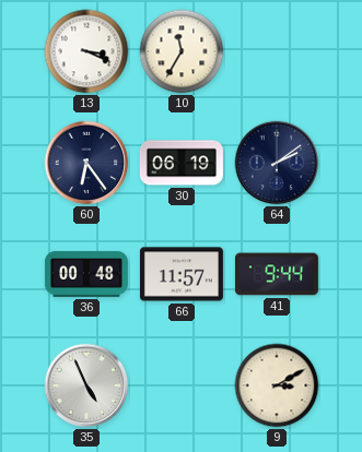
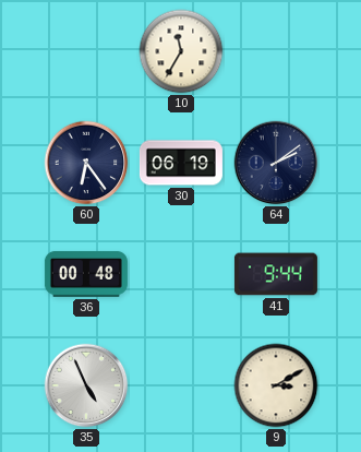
13: 3:19 -> none
66: 11:57 -> none
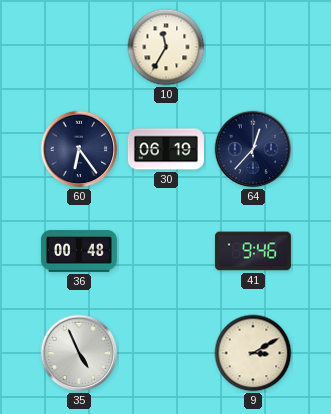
64: 2:09 -> 12:37
41: 9:44 -> 9:46
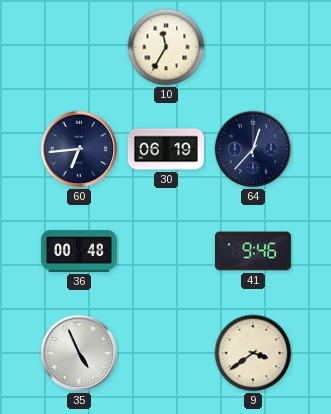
60: 6:24 -> 6:44
9: 3:10 -> 3:39
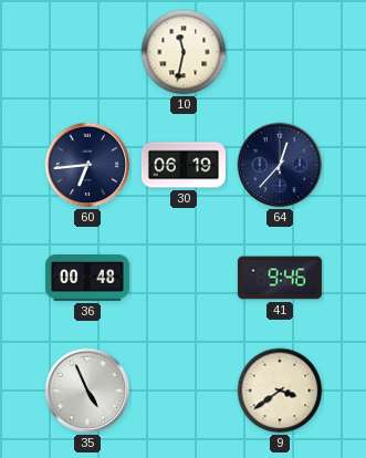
10: 11:35 -> 11:32
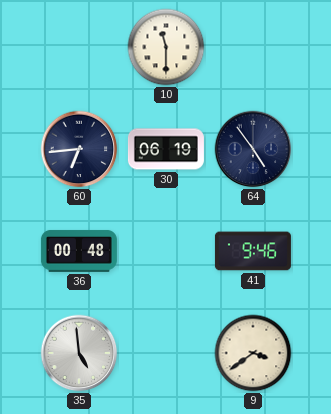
10: 11:32 -> 11:30
64: 12:37 -> 4:54
35: 4:56 -> 4:59
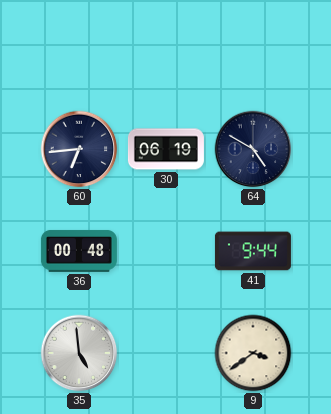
10: 11:30 -> none
64: 4:54 -> 4:50
41: 9:46 -> 9:44
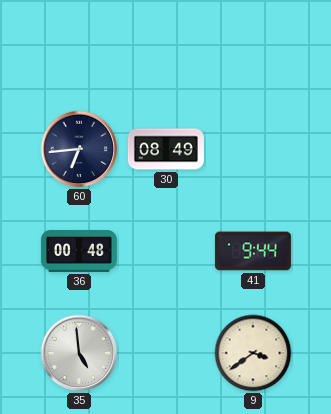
30: 06:19 -> 08:49
64: 4:50 -> none
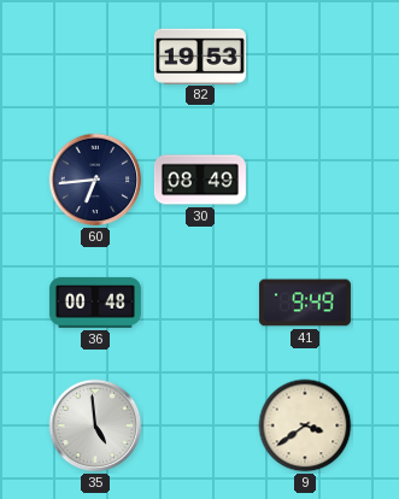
82: none -> 19:53
41: 9:44 -> 9:49
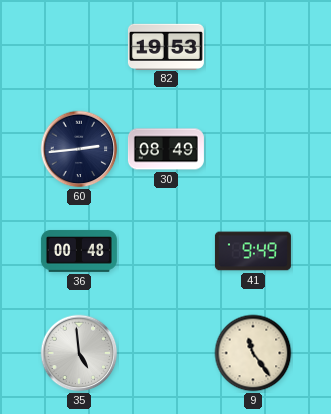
60: 6:44 -> 2:44
9: 3:39 -> 11:24
